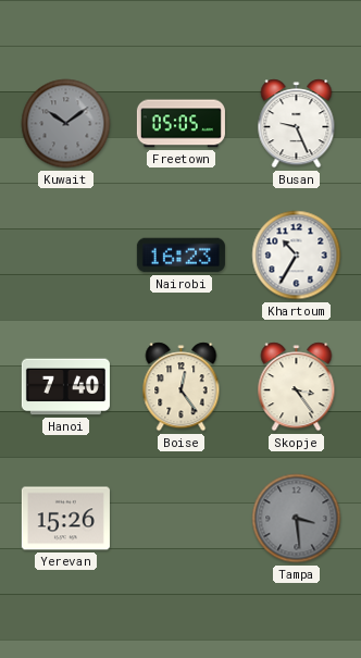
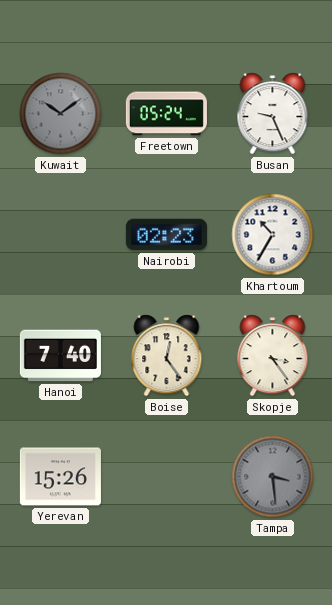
Freetown: 05:05 -> 05:24
Nairobi: 16:23 -> 02:23
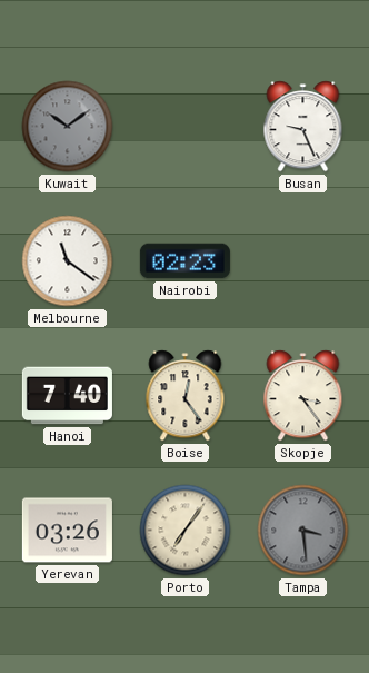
Freetown: 05:24 -> none
Melbourne: none -> 11:21
Khartoum: 10:35 -> none
Yerevan: 15:26 -> 03:26
Porto: none -> 7:06
